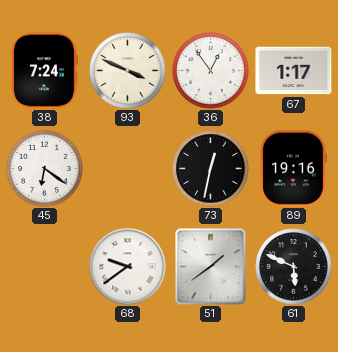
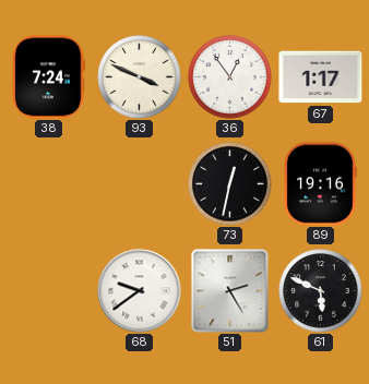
45: 6:21 -> none
51: 1:39 -> 2:25
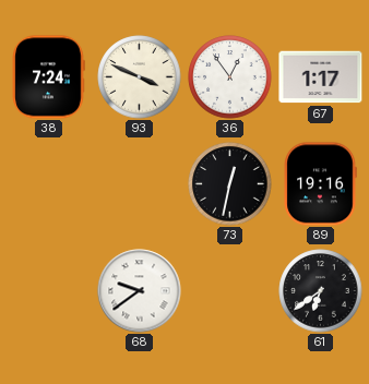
51: 2:25 -> none
61: 5:49 -> 6:39
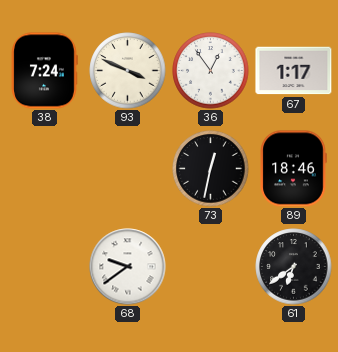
89: 19:16 -> 18:46
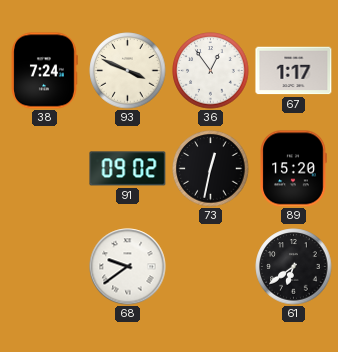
91: none -> 09:02
89: 18:46 -> 15:20
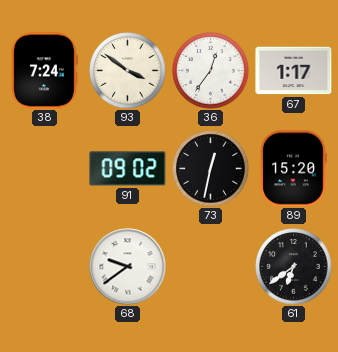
93: 3:49 -> 3:51
36: 12:54 -> 12:36
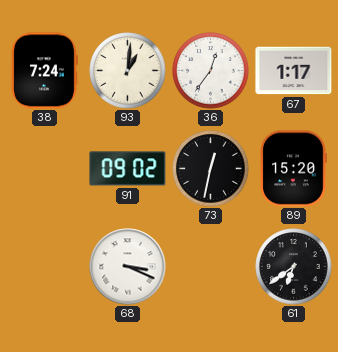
93: 3:51 -> 1:01
68: 9:39 -> 3:19
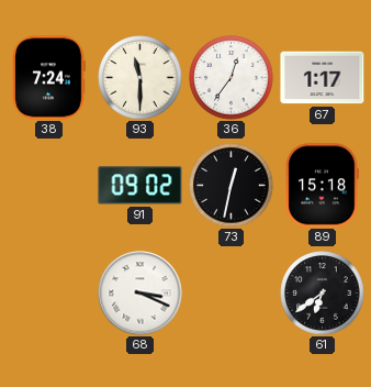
93: 1:01 -> 11:30
89: 15:20 -> 15:18
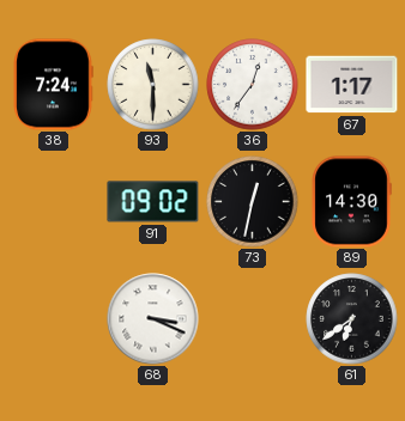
89: 15:18 -> 14:30
